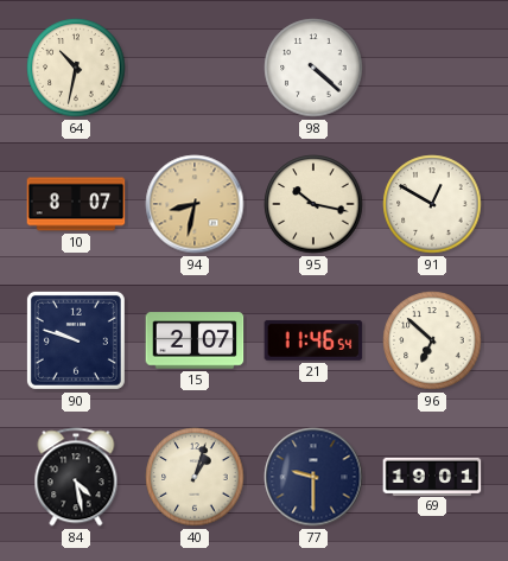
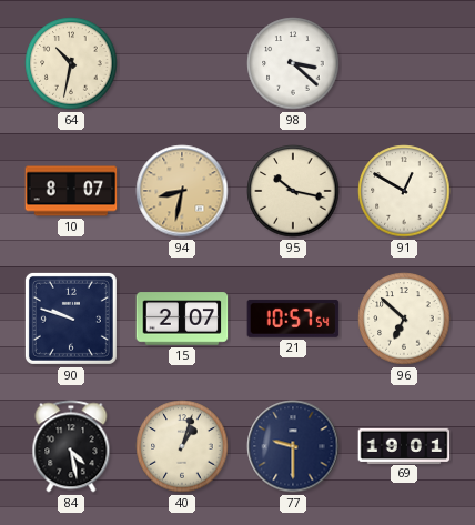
98: 4:22 -> 3:22
21: 11:46 -> 10:57
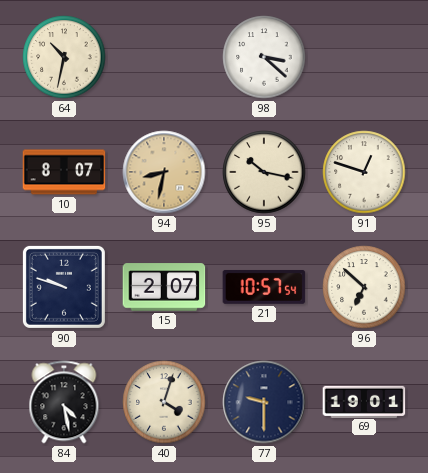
91: 12:50 -> 12:48
40: 1:03 -> 4:03
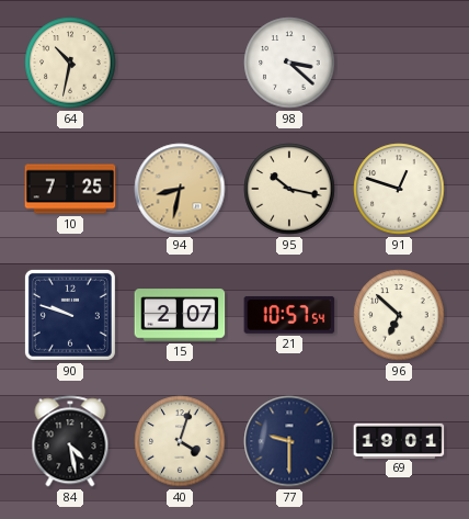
10: 8:07 -> 7:25
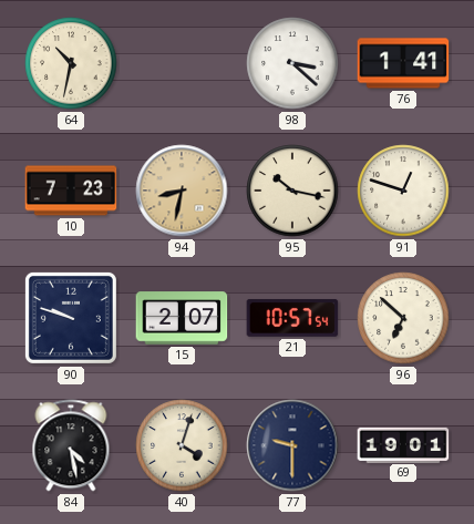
76: none -> 1:41
10: 7:25 -> 7:23
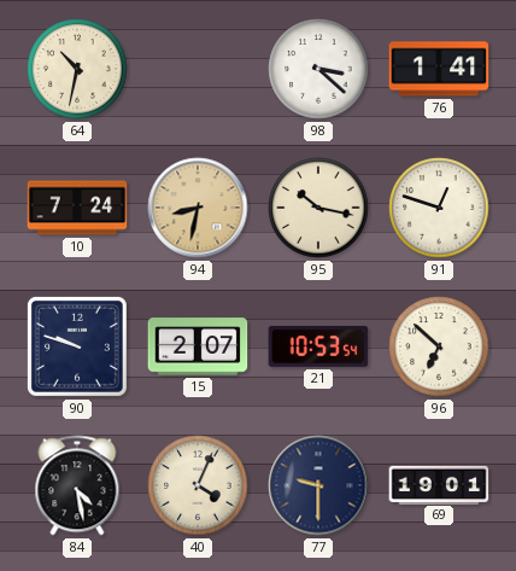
10: 7:23 -> 7:24
21: 10:57 -> 10:53
40: 4:03 -> 4:04
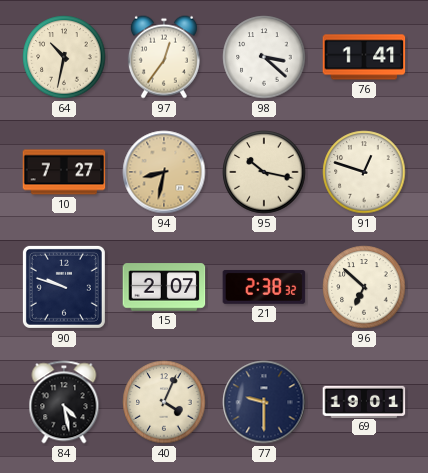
97: none -> 12:36
10: 7:24 -> 7:27
21: 10:53 -> 2:38
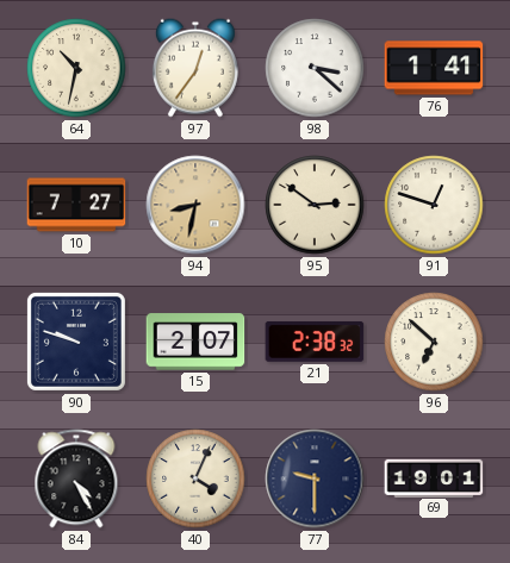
95: 10:17 -> 2:51
84: 4:28 -> 4:25
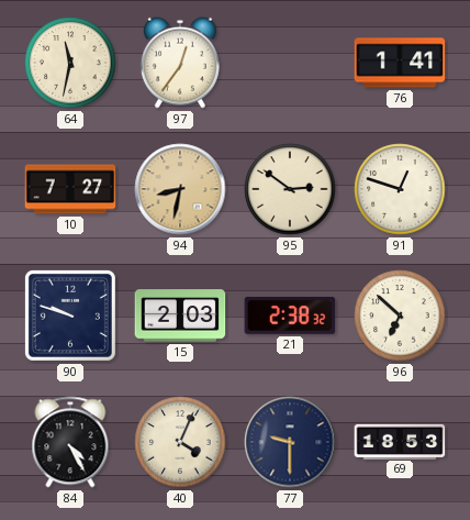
64: 10:32 -> 11:32
98: 3:22 -> none
15: 2:07 -> 2:03
69: 19:01 -> 18:53
